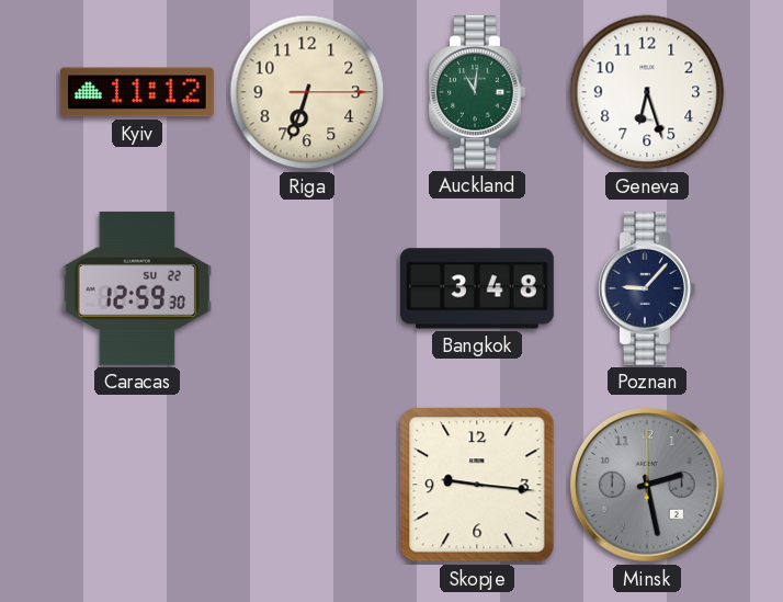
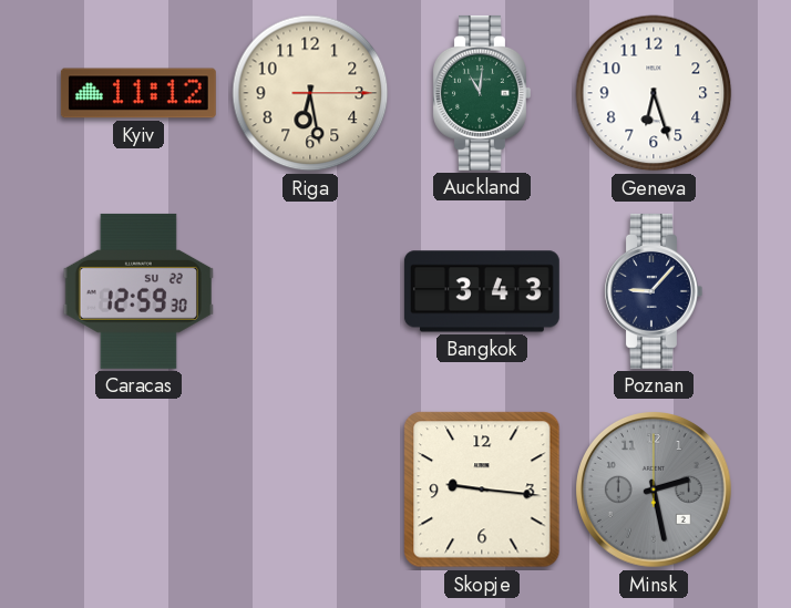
Riga: 6:33 -> 6:28
Bangkok: 3:48 -> 3:43
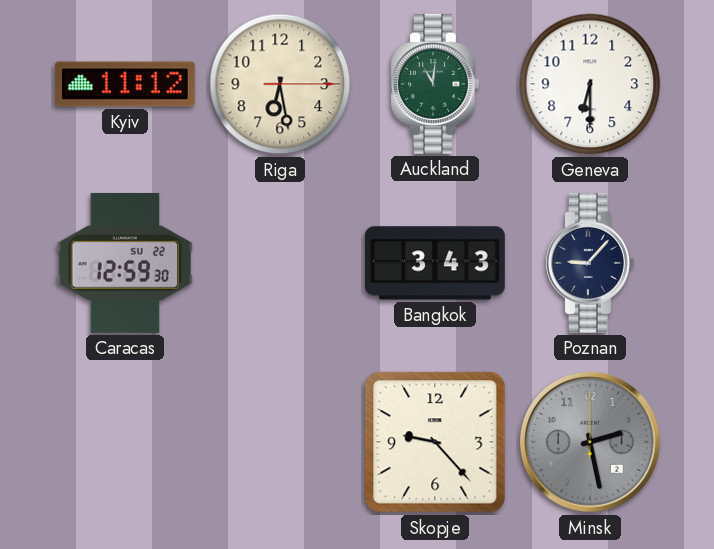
Geneva: 6:27 -> 6:30
Skopje: 9:16 -> 9:23
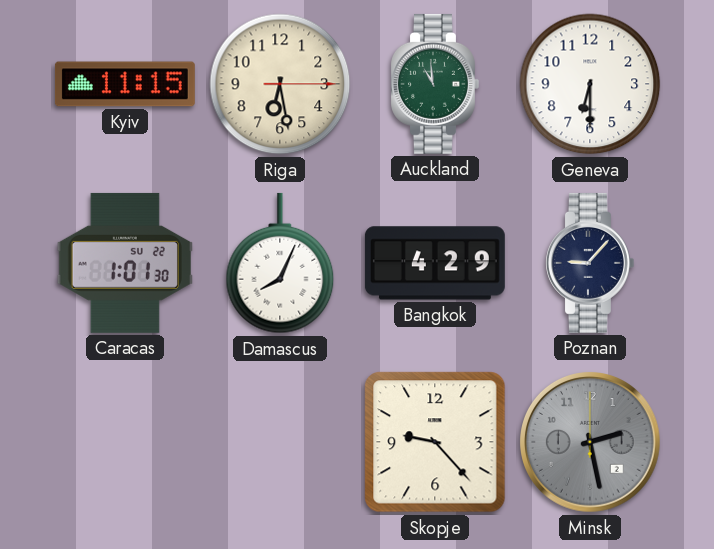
Kyiv: 11:12 -> 11:15
Auckland: 11:01 -> 10:59
Caracas: 12:59 -> 1:01
Damascus: none -> 8:04
Bangkok: 3:43 -> 4:29
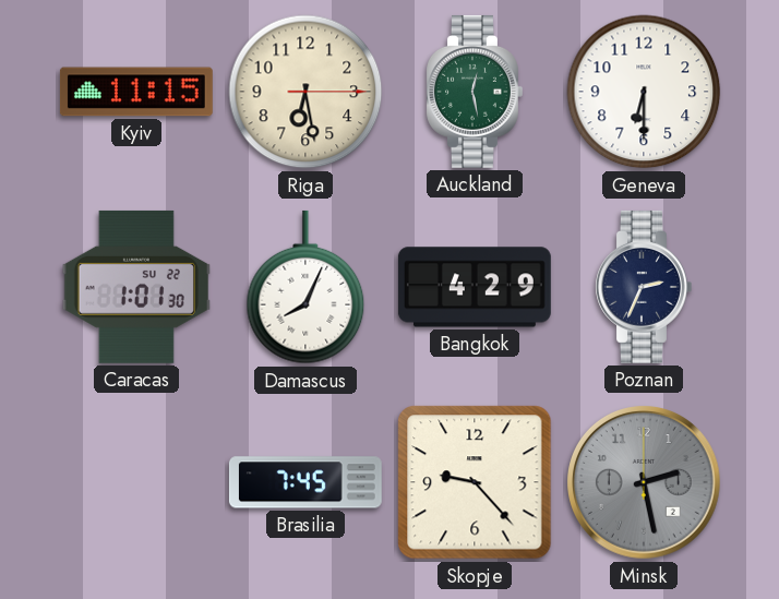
Auckland: 10:59 -> 12:28
Poznan: 9:07 -> 2:34
Brasilia: none -> 7:45
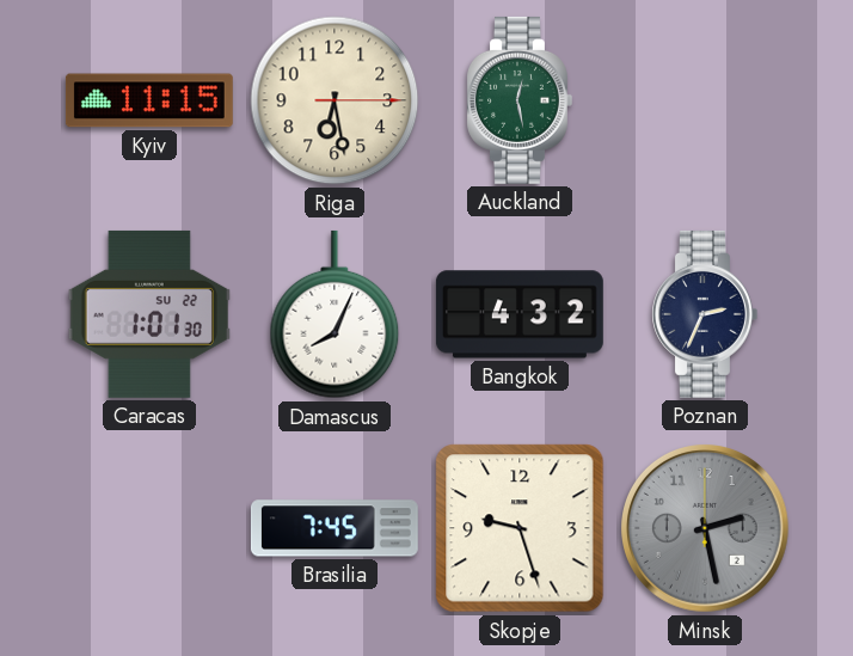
Geneva: 6:30 -> none
Bangkok: 4:29 -> 4:32
Skopje: 9:23 -> 9:27
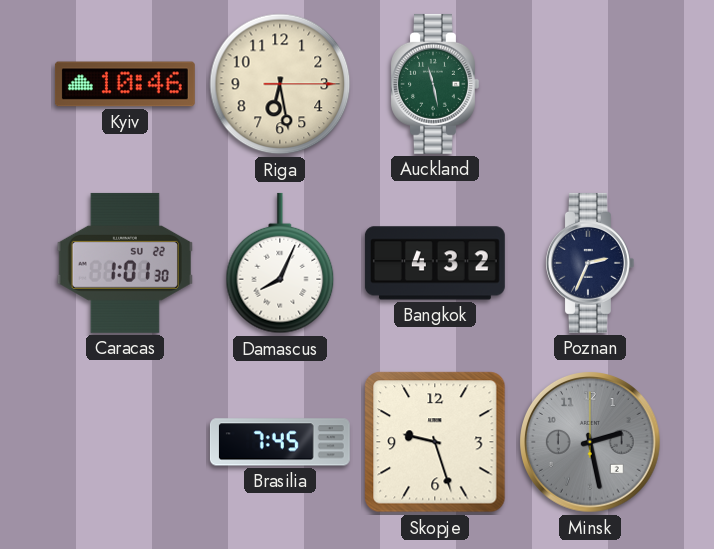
Kyiv: 11:15 -> 10:46
Auckland: 12:28 -> 11:28
